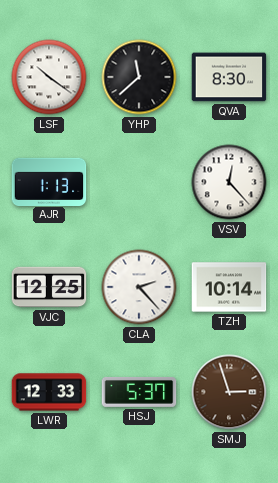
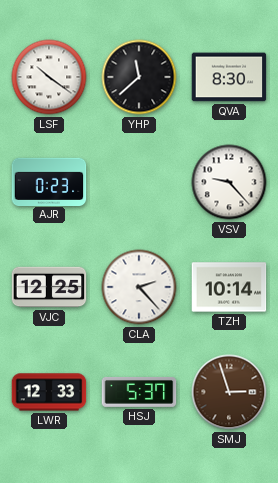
AJR: 1:13 -> 0:23
VSV: 12:23 -> 9:23
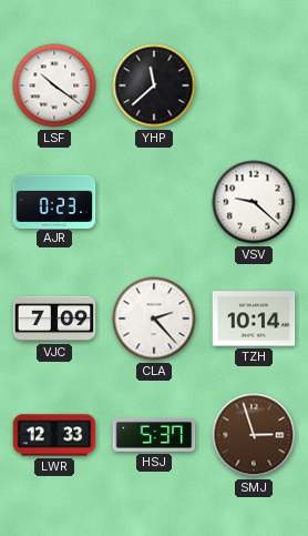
QVA: 8:30 -> none
VSV: 9:23 -> 9:22
VJC: 12:25 -> 7:09
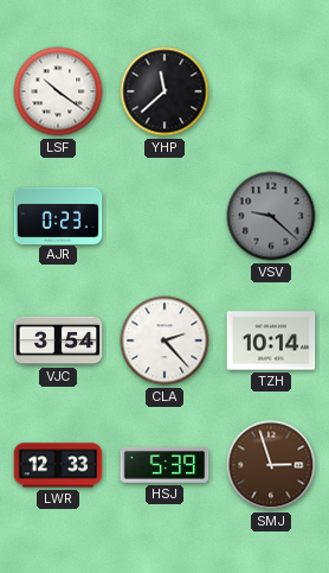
VSV dial: white -> grey
VJC: 7:09 -> 3:54
HSJ: 5:37 -> 5:39
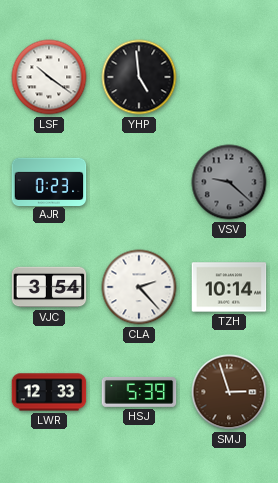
YHP: 11:38 -> 4:59
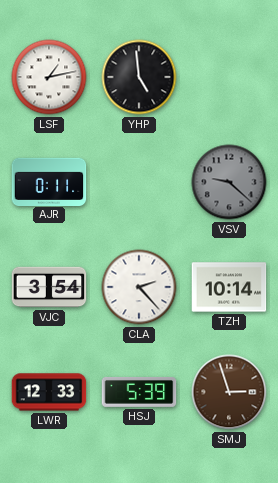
LSF: 10:21 -> 1:13
AJR: 0:23 -> 0:11
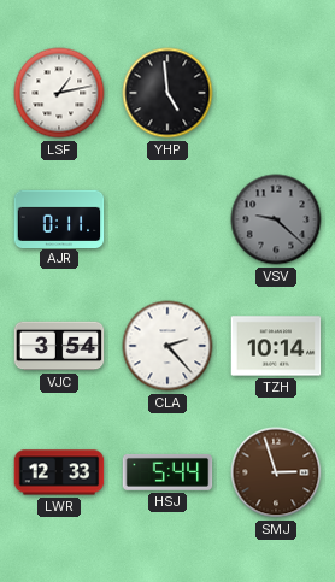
HSJ: 5:39 -> 5:44
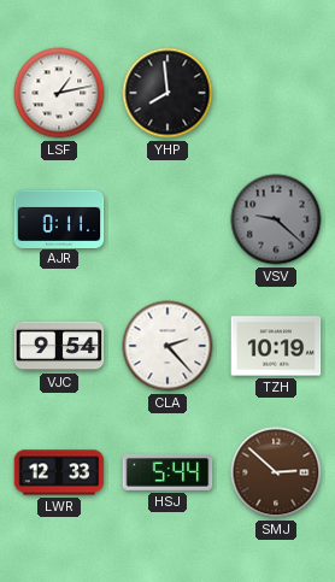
YHP: 4:59 -> 7:59
VJC: 3:54 -> 9:54
TZH: 10:14 -> 10:19
SMJ: 2:57 -> 2:52
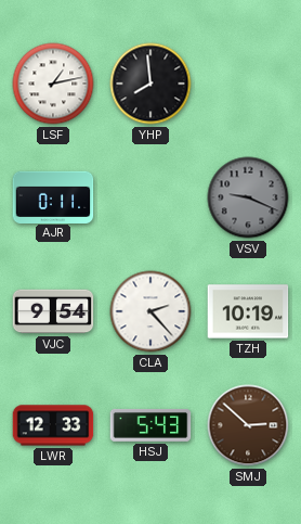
VSV: 9:22 -> 9:19
HSJ: 5:44 -> 5:43
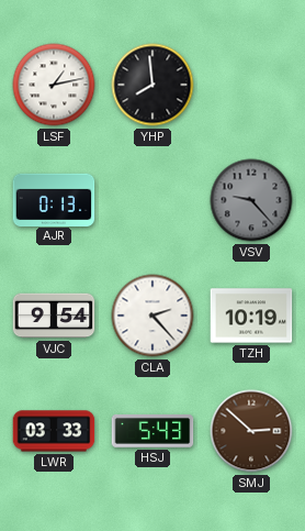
AJR: 0:11 -> 0:13
VSV: 9:19 -> 9:23
LWR: 12:33 -> 03:33
